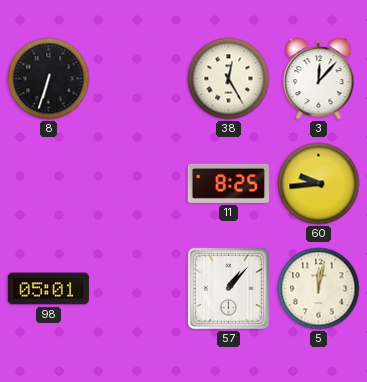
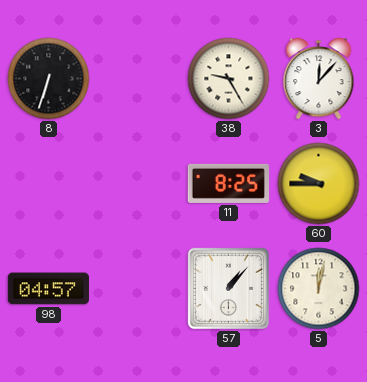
38: 12:25 -> 9:25
60: 9:44 -> 9:45
98: 05:01 -> 04:57
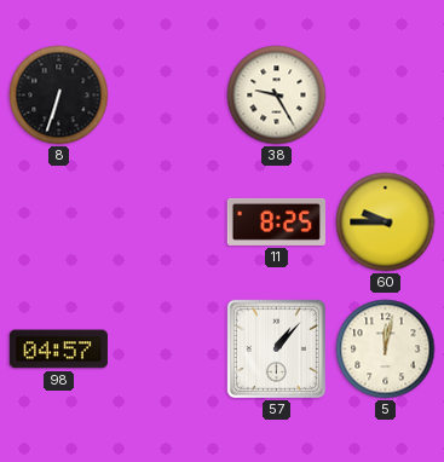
3: 12:07 -> none
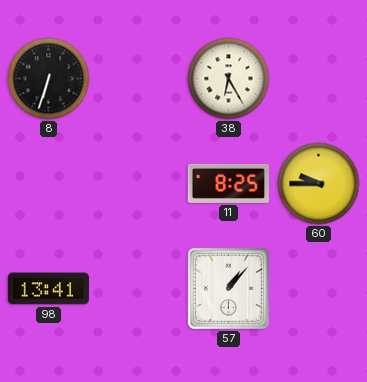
38: 9:25 -> 6:25
98: 04:57 -> 13:41
5: 12:02 -> none
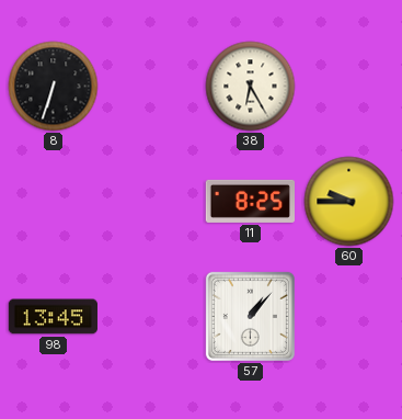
98: 13:41 -> 13:45
